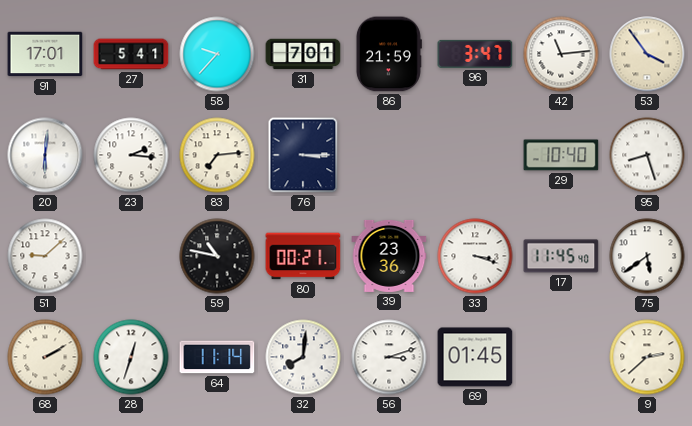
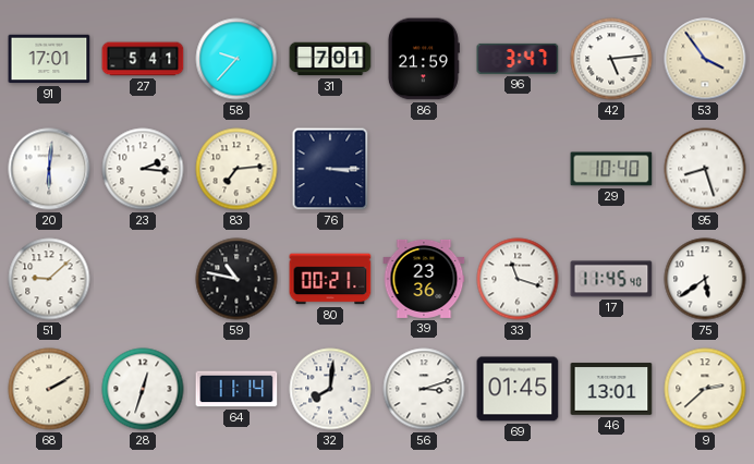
42: 11:14 -> 5:14
33: 3:18 -> 11:18
46: none -> 13:01
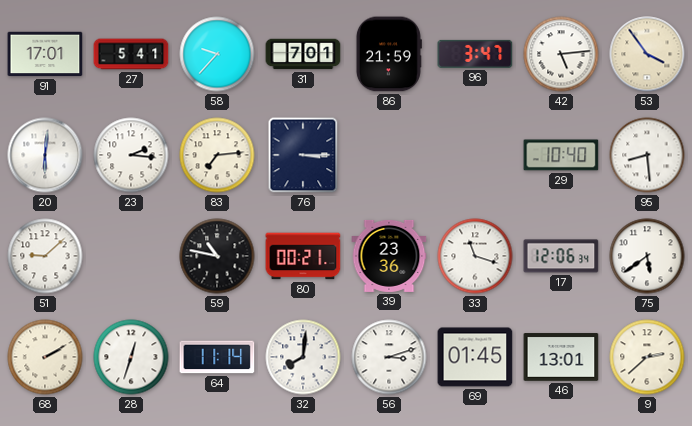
95: 8:27 -> 8:29
17: 11:45 -> 12:06
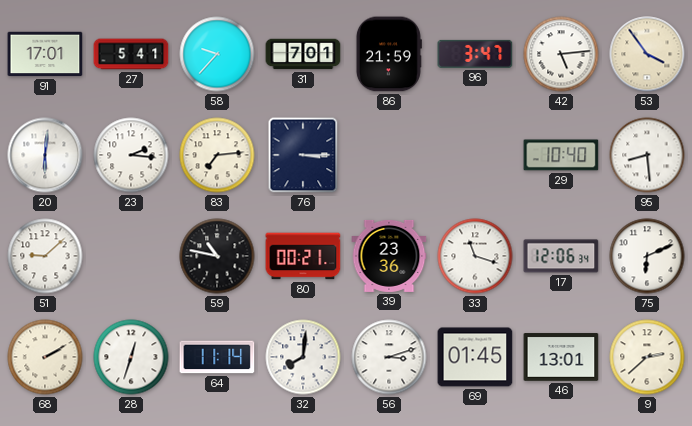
75: 5:39 -> 6:11
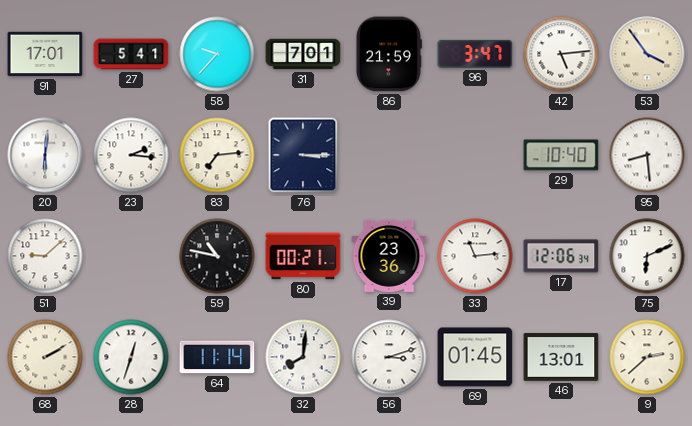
33: 11:18 -> 11:14
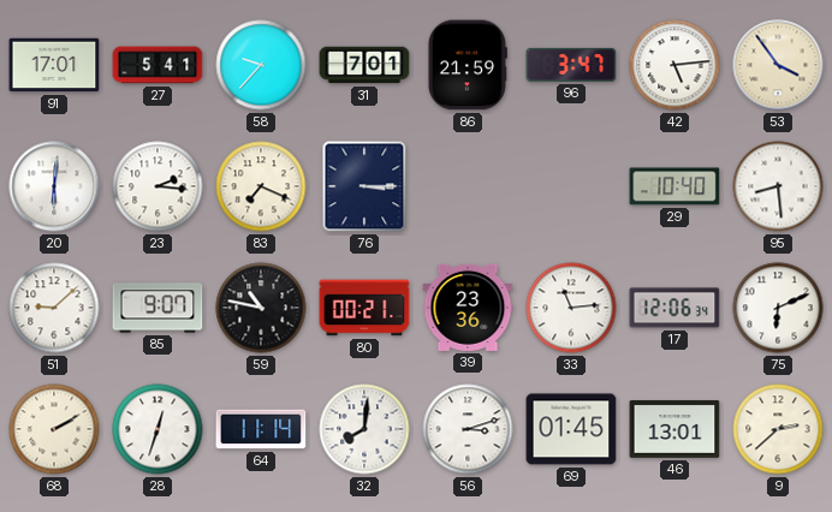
83: 7:14 -> 7:19
85: none -> 9:07
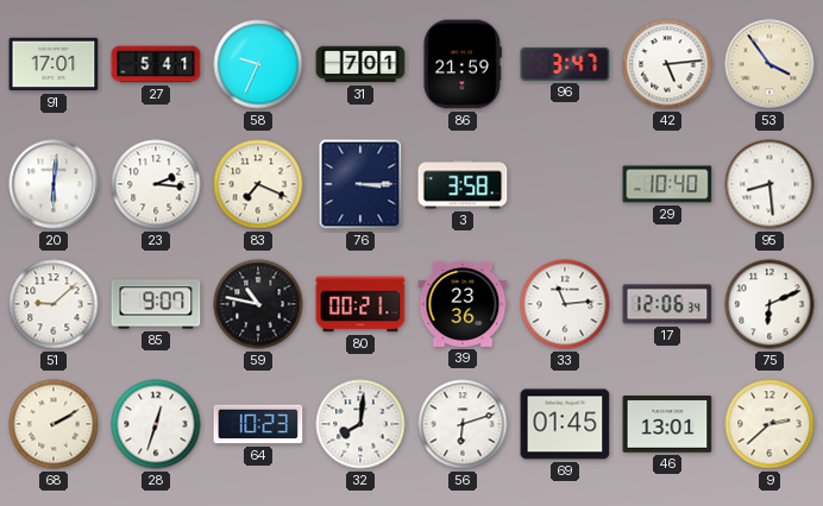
58: 9:37 -> 9:34
3: none -> 3:58
64: 11:14 -> 10:23
56: 3:12 -> 6:12
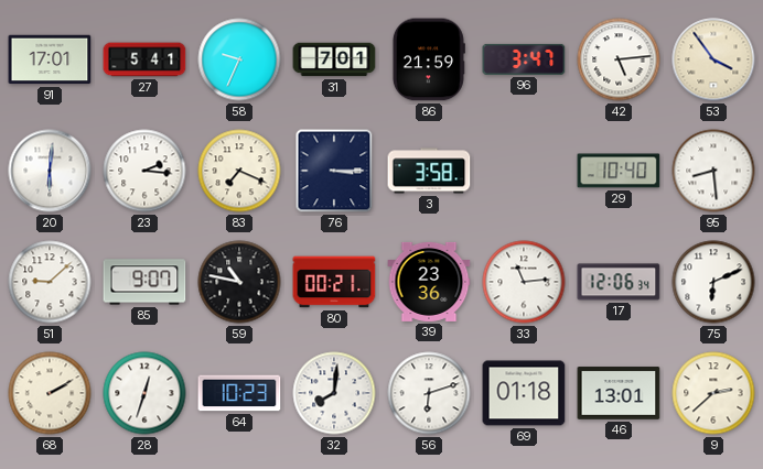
69: 01:45 -> 01:18
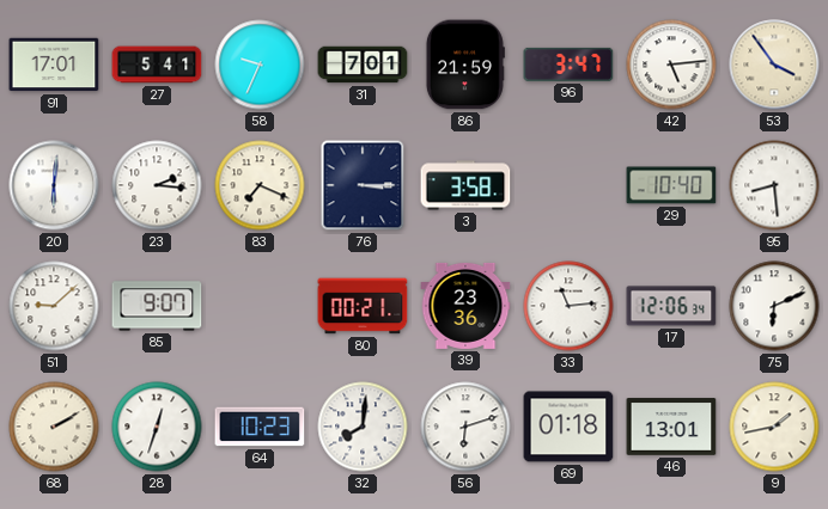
59: 10:47 -> none
9: 2:38 -> 1:43
